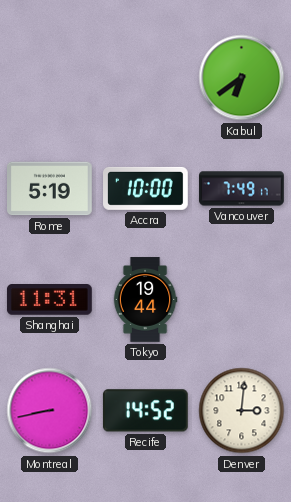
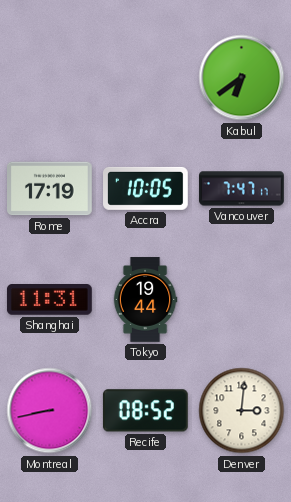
Rome: 5:19 -> 17:19
Accra: 10:00 -> 10:05
Vancouver: 7:49 -> 7:47
Recife: 14:52 -> 08:52
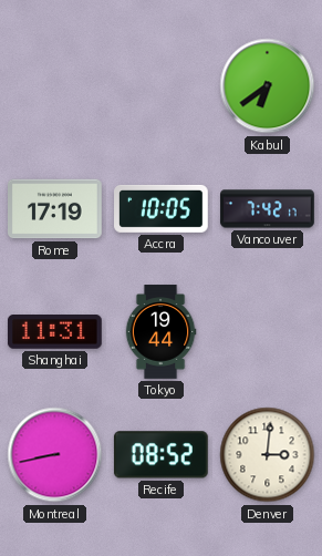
Vancouver: 7:47 -> 7:42
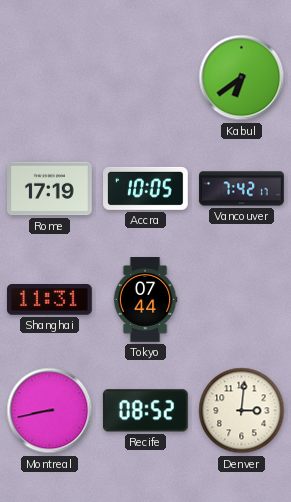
Tokyo: 19:44 -> 07:44
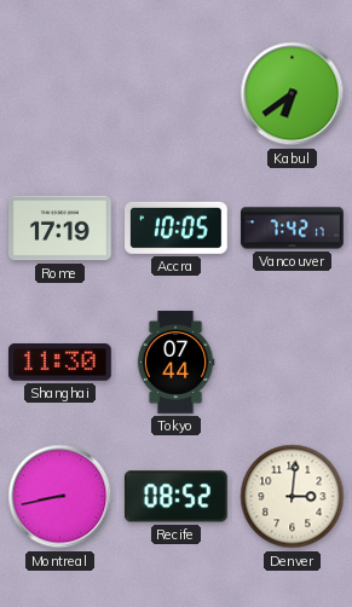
Shanghai: 11:31 -> 11:30
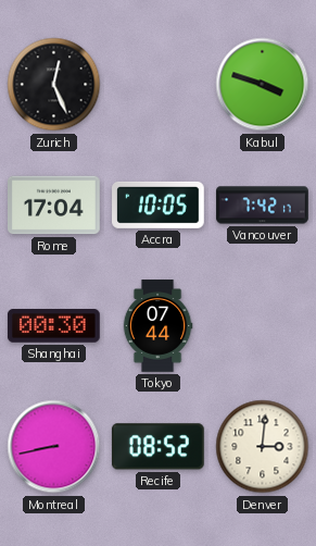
Zurich: none -> 12:26
Kabul: 6:39 -> 3:48
Rome: 17:19 -> 17:04
Shanghai: 11:30 -> 00:30
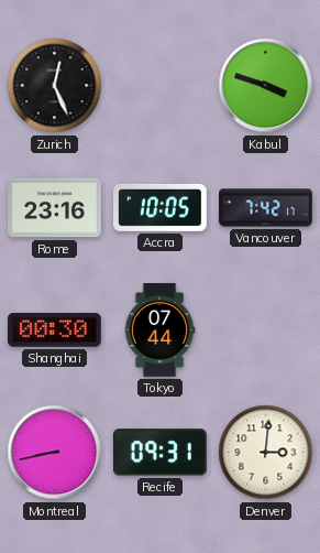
Rome: 17:04 -> 23:16
Recife: 08:52 -> 09:31
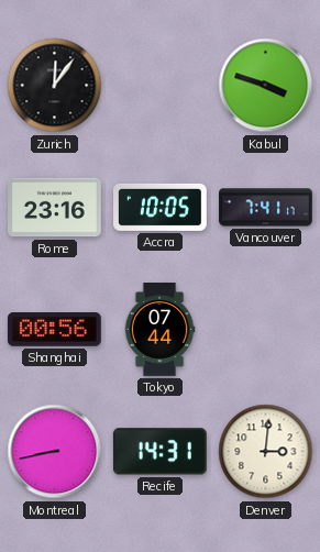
Zurich: 12:26 -> 12:06
Vancouver: 7:42 -> 7:41
Shanghai: 00:30 -> 00:56
Recife: 09:31 -> 14:31
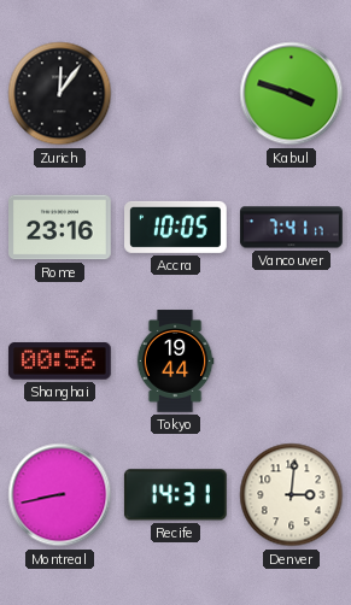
Tokyo: 07:44 -> 19:44
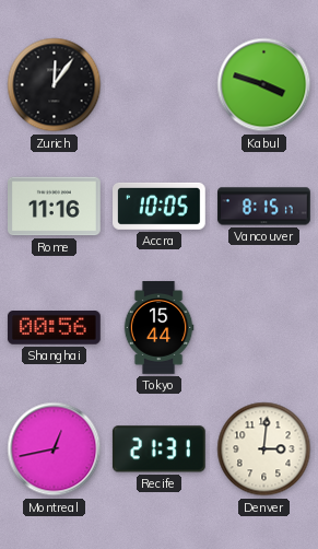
Rome: 23:16 -> 11:16
Vancouver: 7:41 -> 8:15
Tokyo: 19:44 -> 15:44
Montreal: 8:43 -> 12:43
Recife: 14:31 -> 21:31
